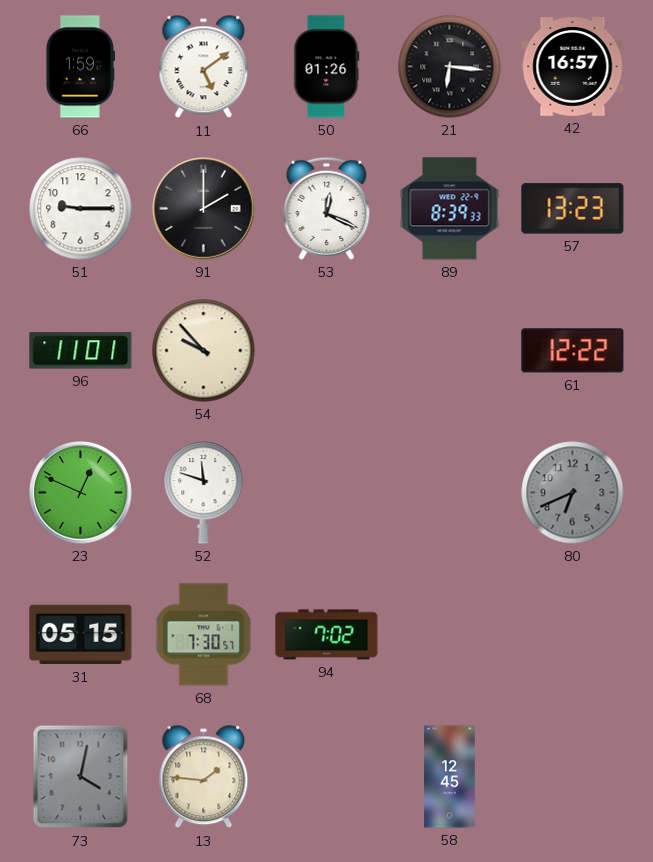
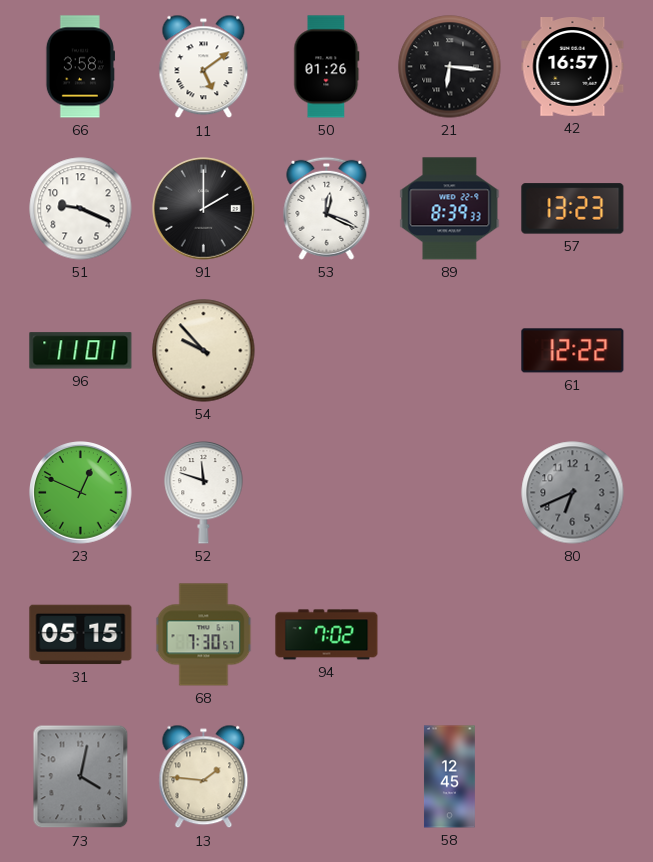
66: 1:59 -> 3:58
51: 9:15 -> 9:19
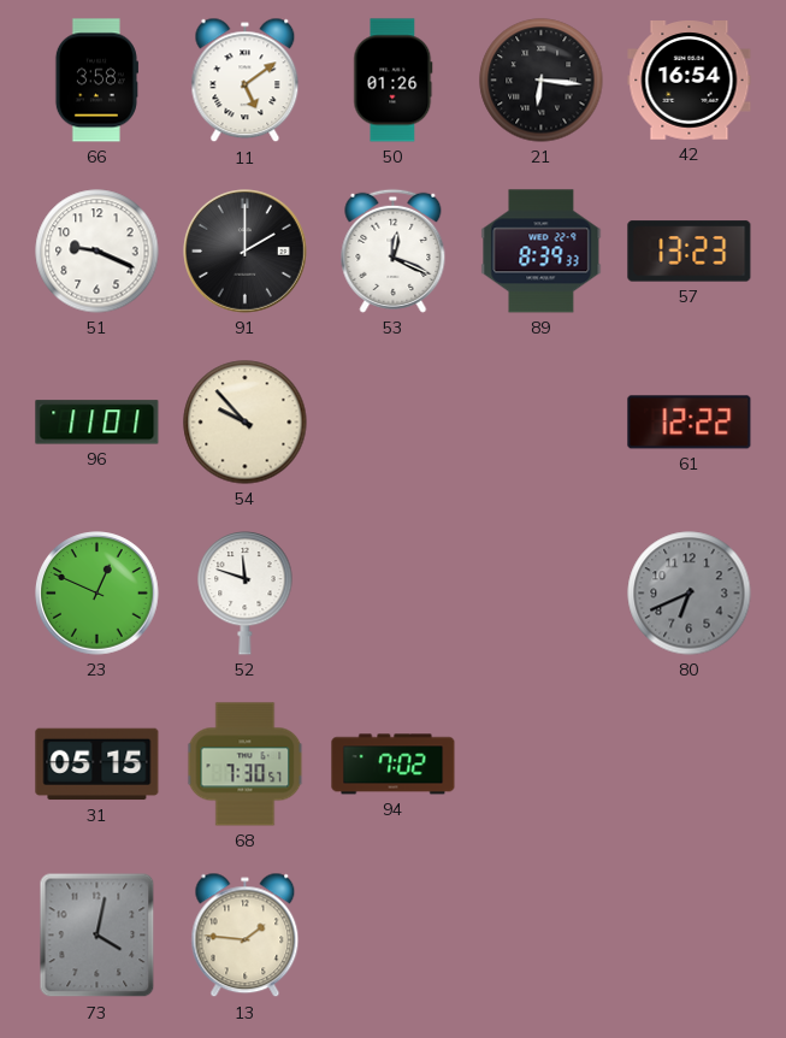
42: 16:57 -> 16:54
58: 12:45 -> none
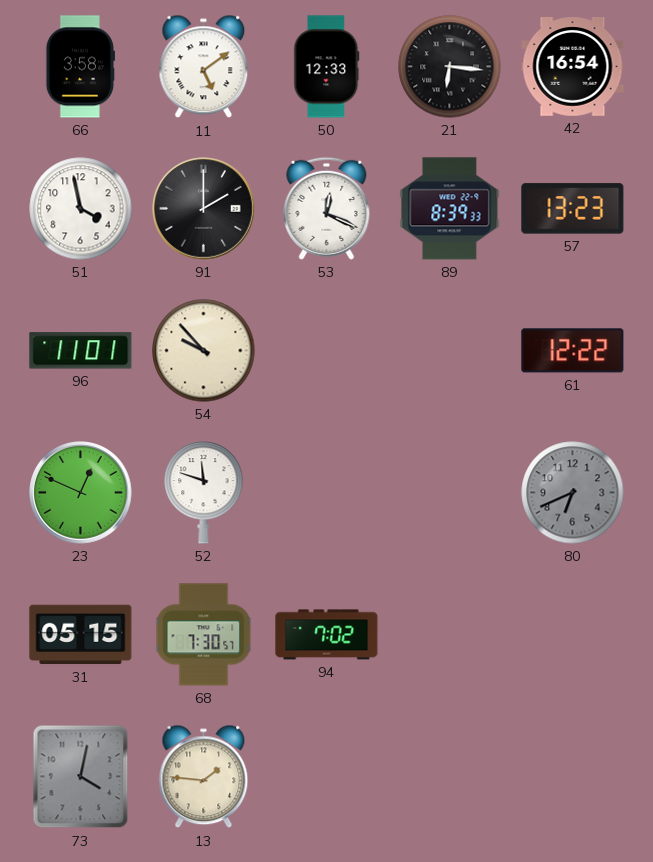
50: 01:26 -> 12:33
51: 9:19 -> 3:58
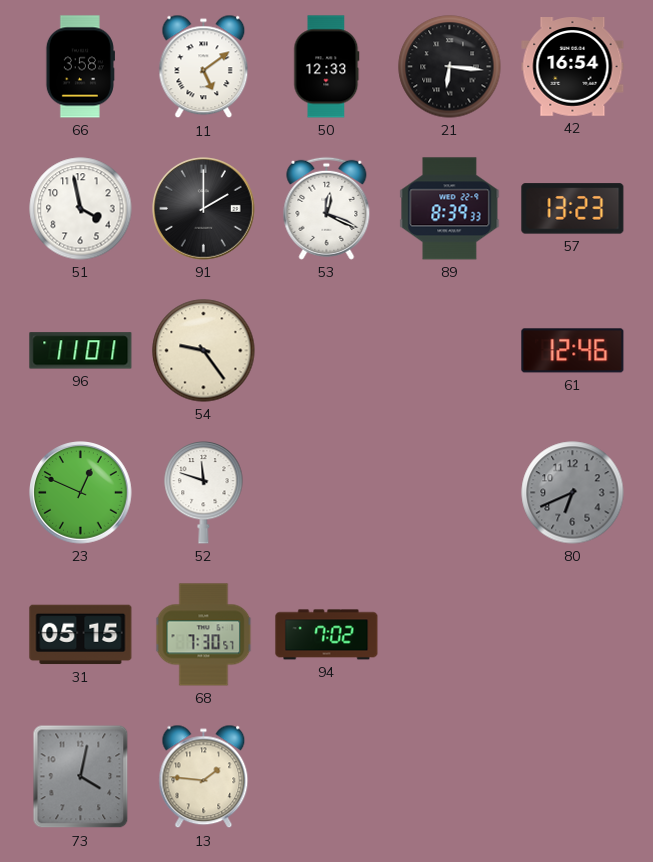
54: 9:53 -> 9:24
61: 12:22 -> 12:46
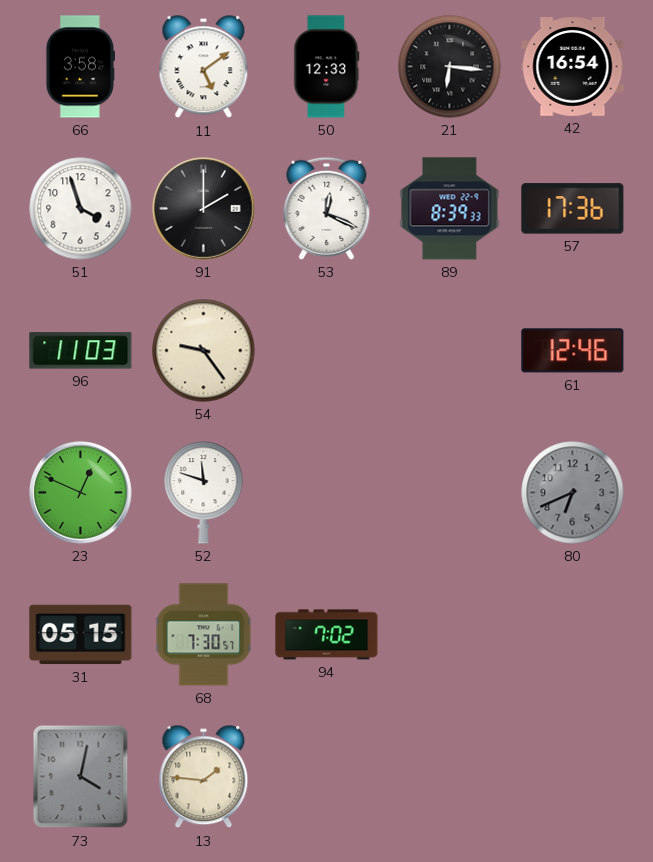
51: 3:58 -> 3:57
57: 13:23 -> 17:36
96: 11:01 -> 11:03
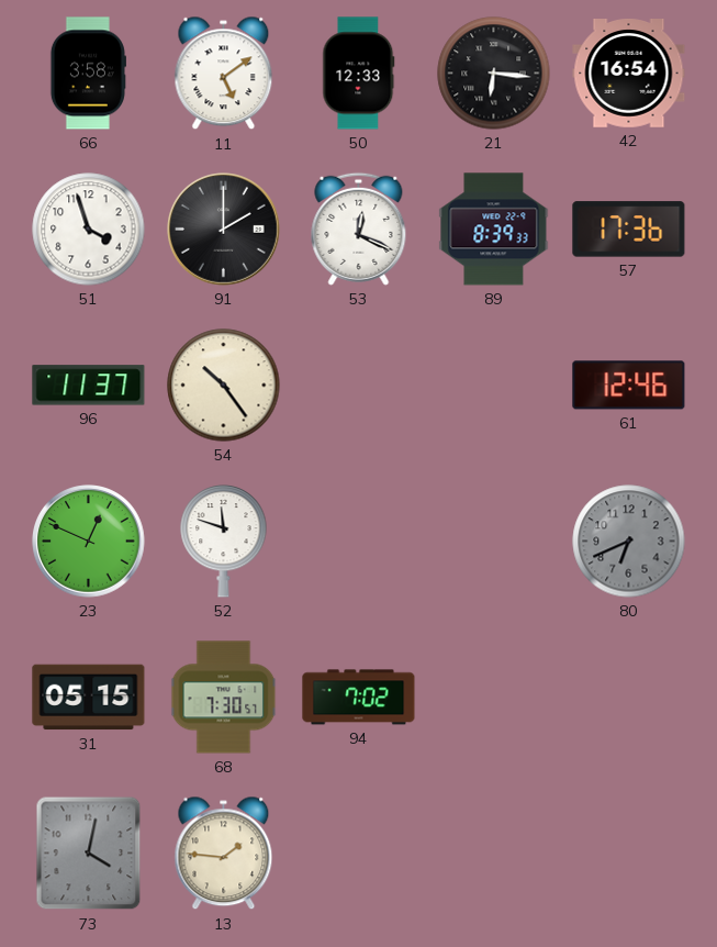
96: 11:03 -> 11:37
54: 9:24 -> 10:24
